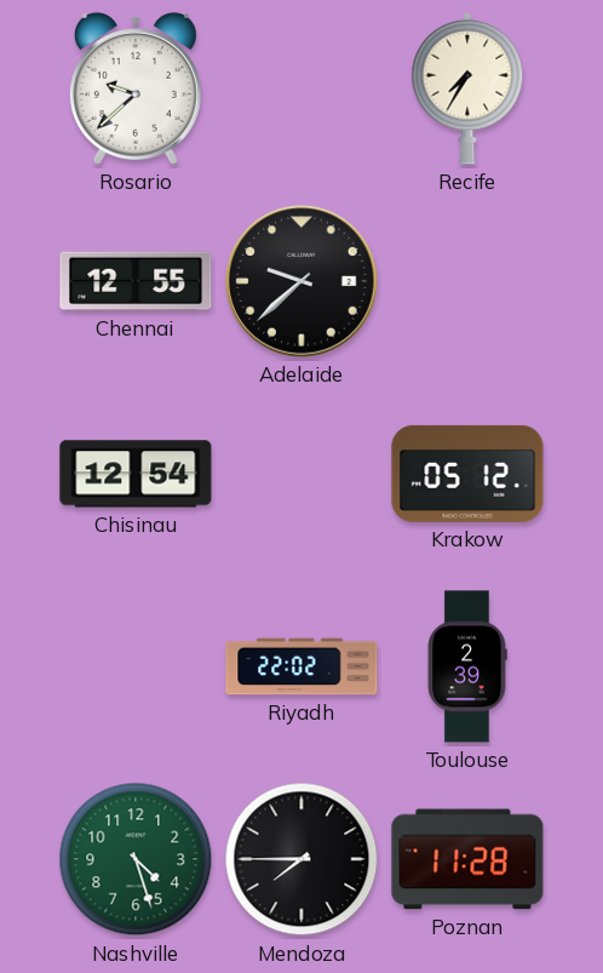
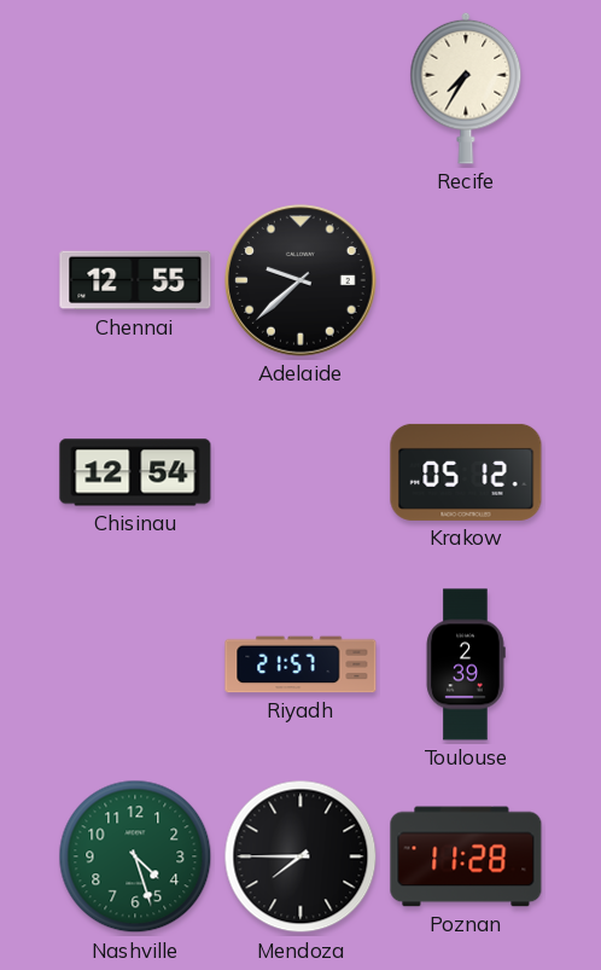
Rosario: 9:38 -> none
Riyadh: 22:02 -> 21:57
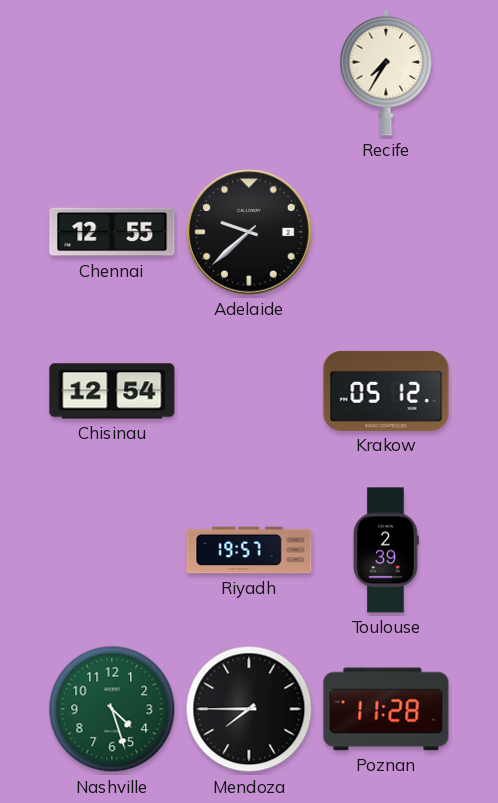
Riyadh: 21:57 -> 19:57
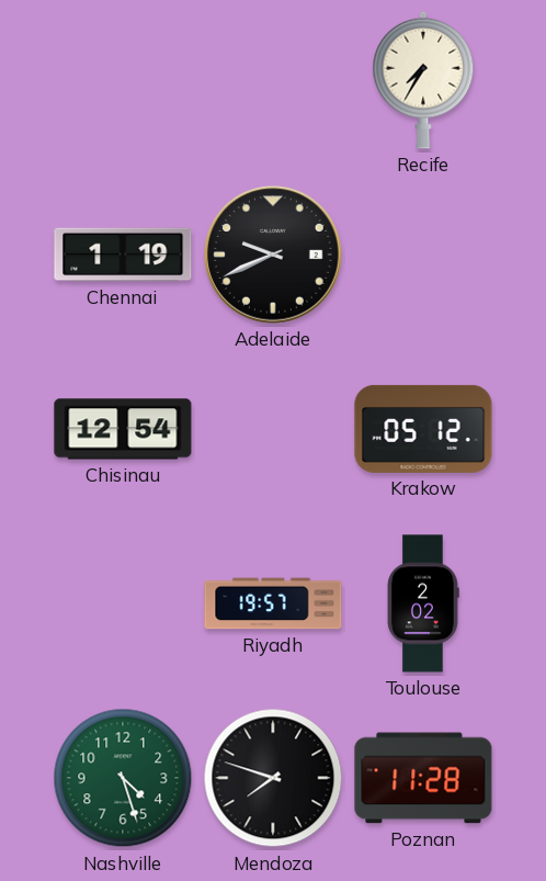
Chennai: 12:55 -> 1:19
Adelaide: 9:38 -> 9:41
Toulouse: 2:39 -> 2:02
Mendoza: 7:45 -> 7:48
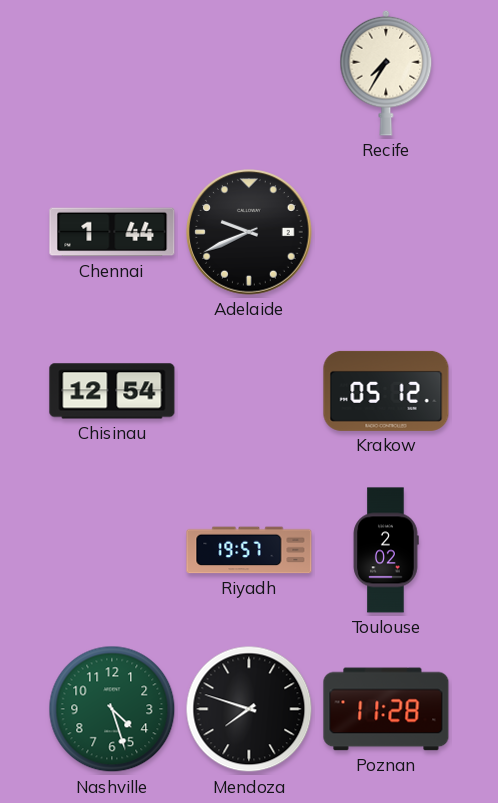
Chennai: 1:19 -> 1:44
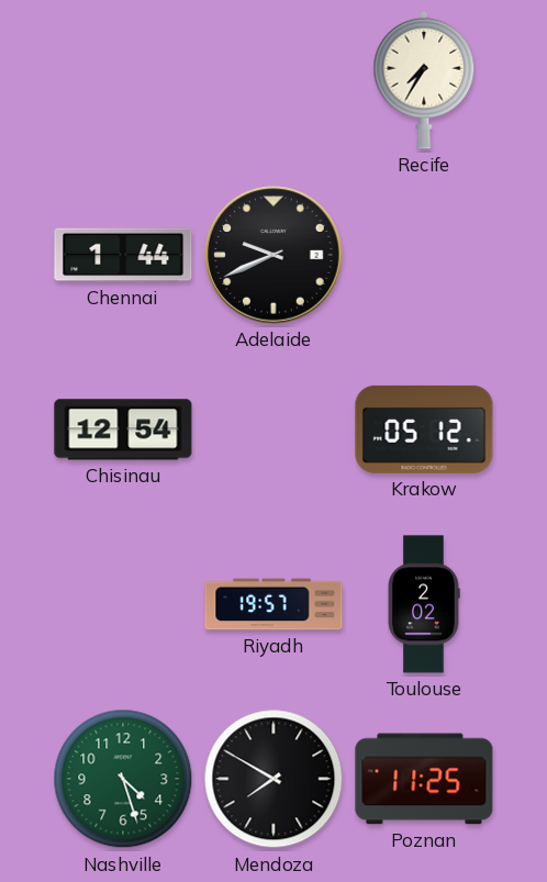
Mendoza: 7:48 -> 7:50
Poznan: 11:28 -> 11:25
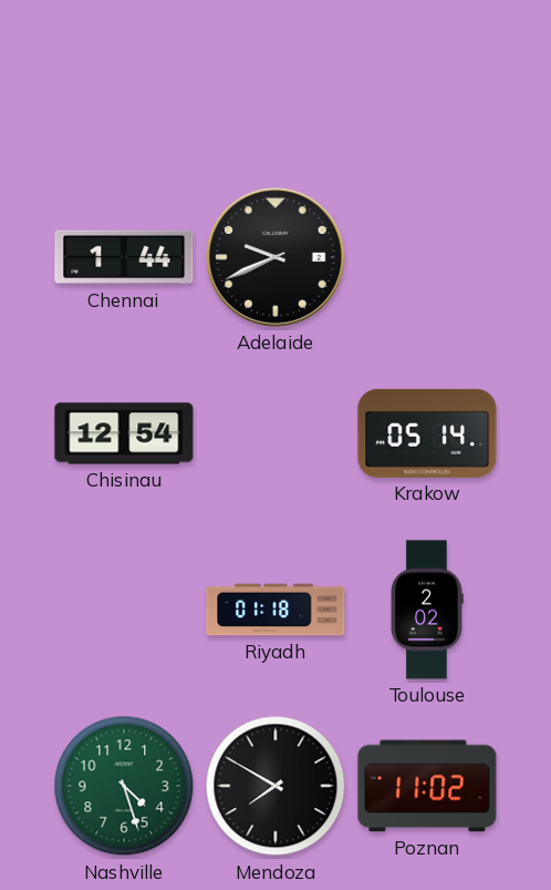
Recife: 7:35 -> none
Krakow: 05:12 -> 05:14
Riyadh: 19:57 -> 01:18
Poznan: 11:25 -> 11:02
